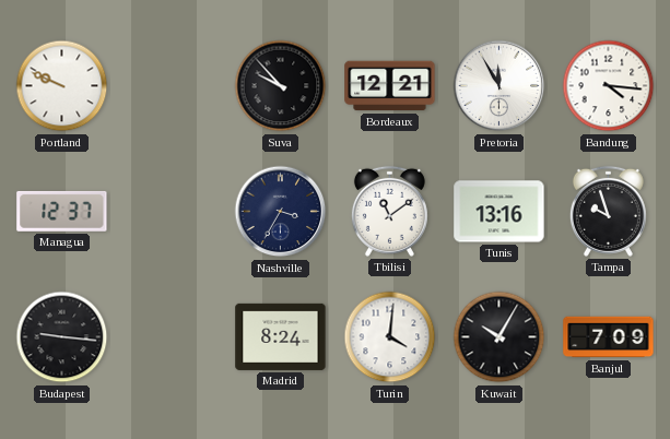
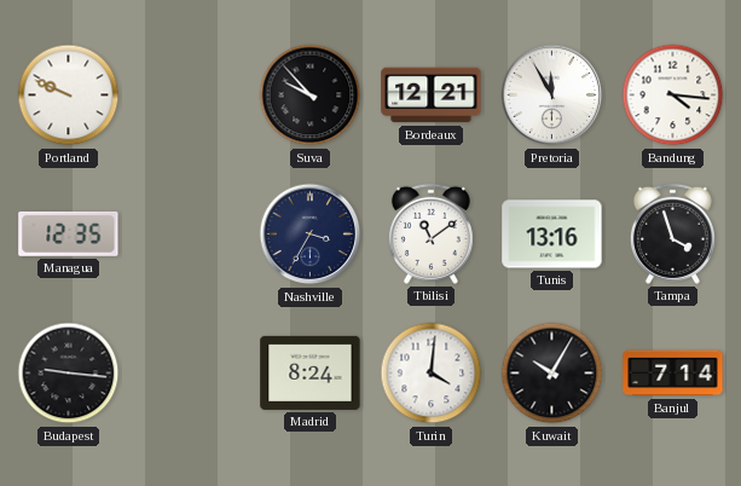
Managua: 12:37 -> 12:35
Tampa: 9:57 -> 3:57
Banjul: 7:09 -> 7:14
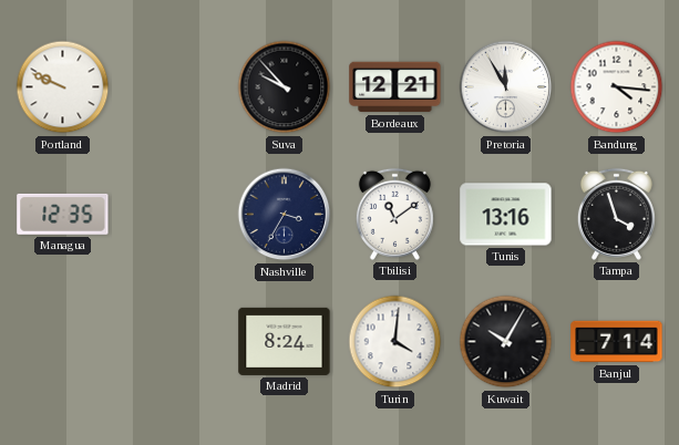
Budapest: 9:16 -> none
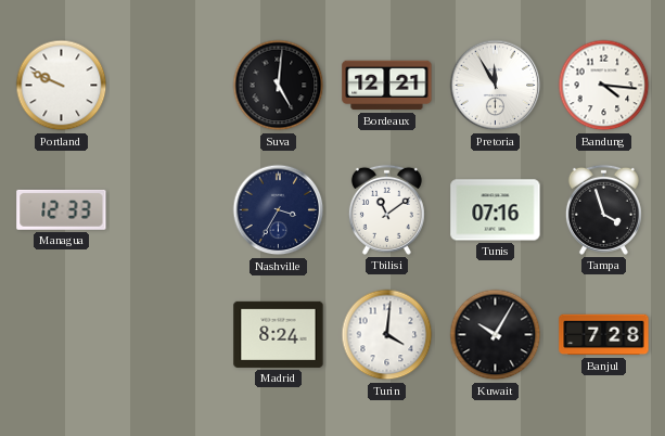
Suva: 9:53 -> 5:01
Managua: 12:35 -> 12:33
Tunis: 13:16 -> 07:16
Banjul: 7:14 -> 7:28
